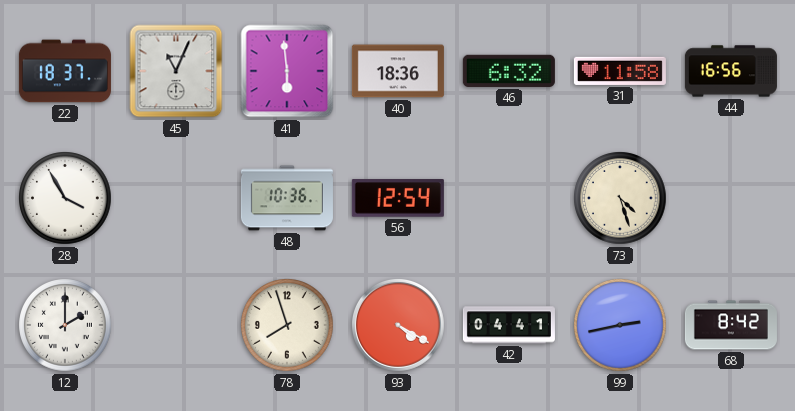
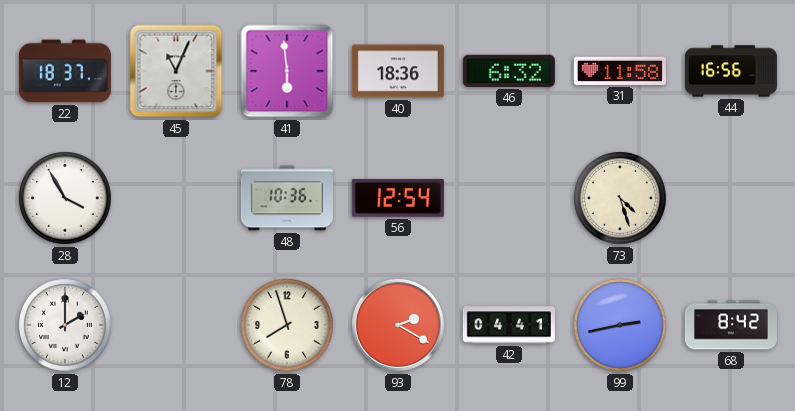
93: 4:20 -> 2:20
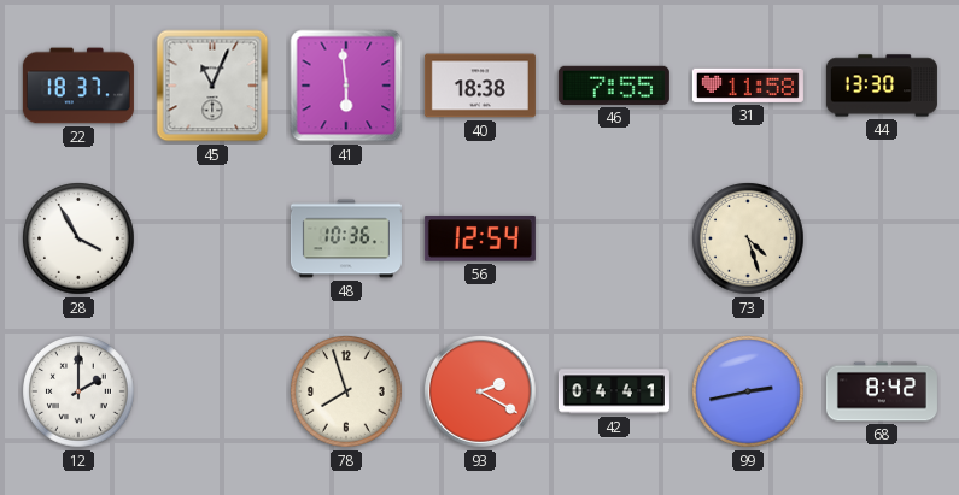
40: 18:36 -> 18:38
46: 6:32 -> 7:55
44: 16:56 -> 13:30
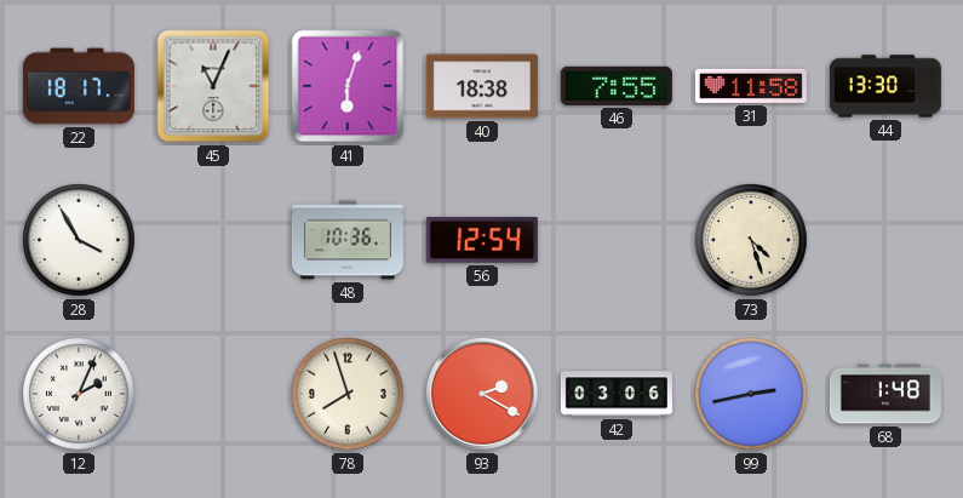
22: 18:37 -> 18:17
41: 5:59 -> 6:03
12: 2:00 -> 2:04
42: 04:41 -> 03:06
68: 8:42 -> 1:48
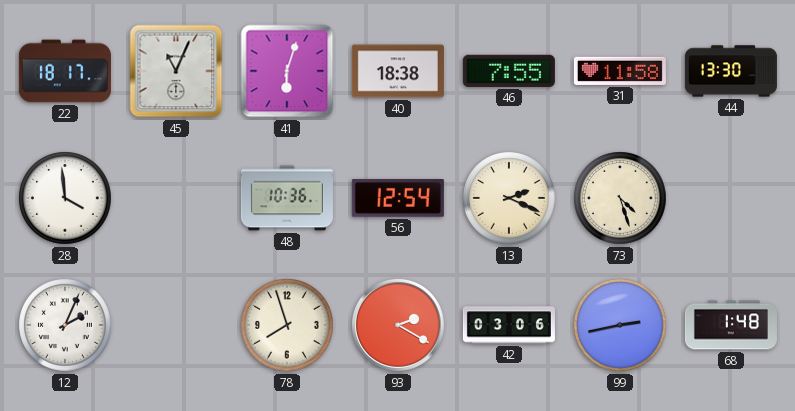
28: 3:55 -> 3:59
13: none -> 2:19
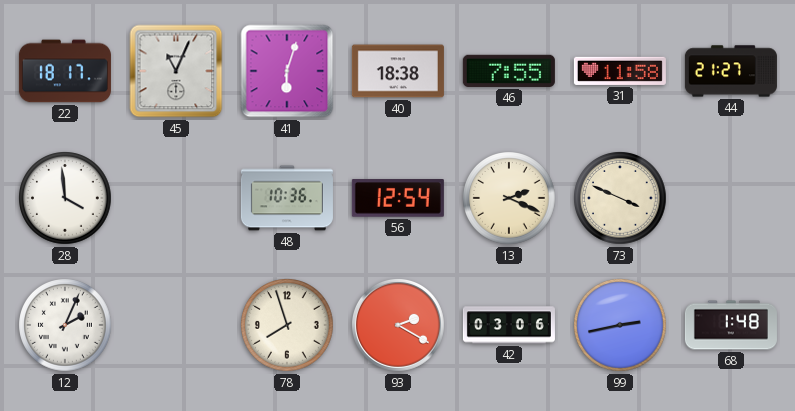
44: 13:30 -> 21:27
73: 4:27 -> 3:49
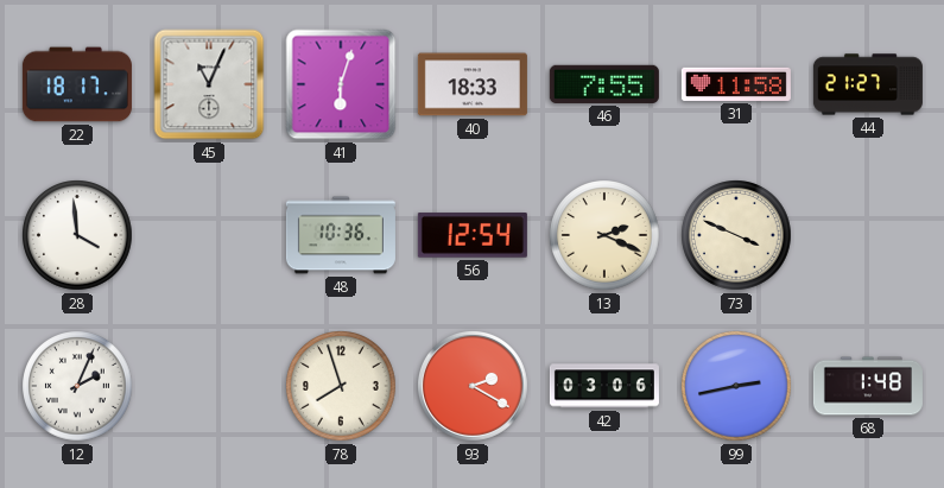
40: 18:38 -> 18:33
